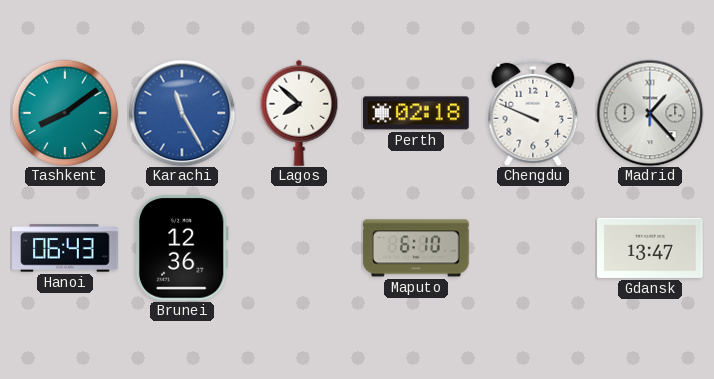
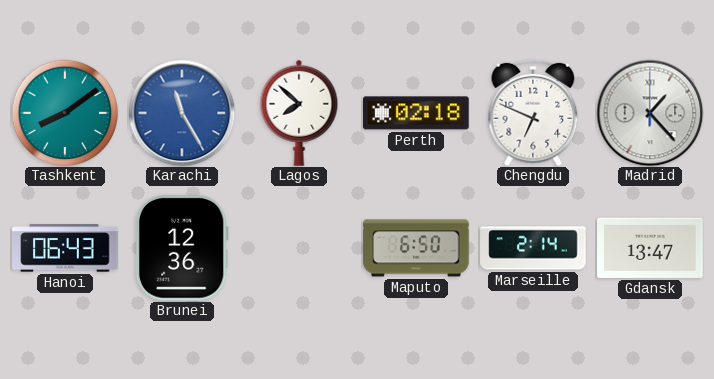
Chengdu: 9:49 -> 6:49
Maputo: 6:10 -> 6:50
Marseille: none -> 2:14
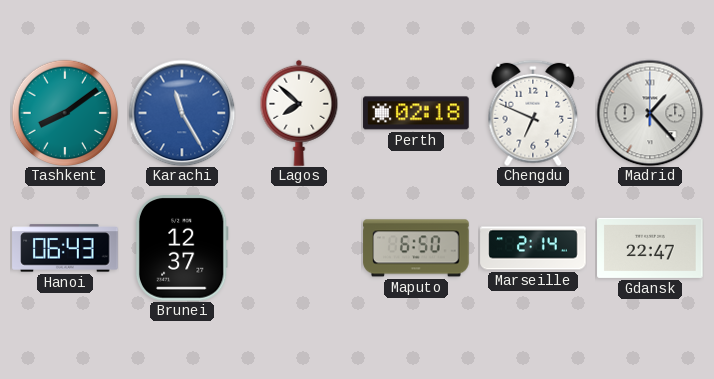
Brunei: 12:36 -> 12:37
Gdansk: 13:47 -> 22:47
